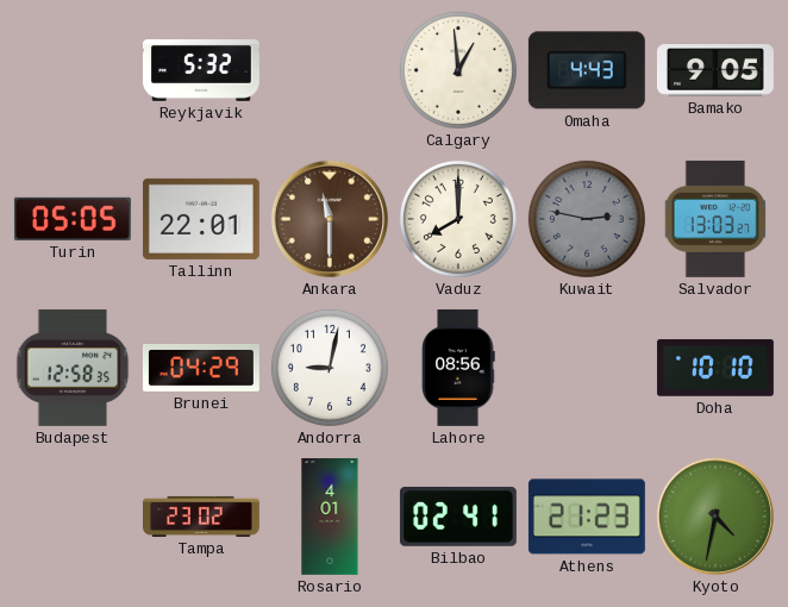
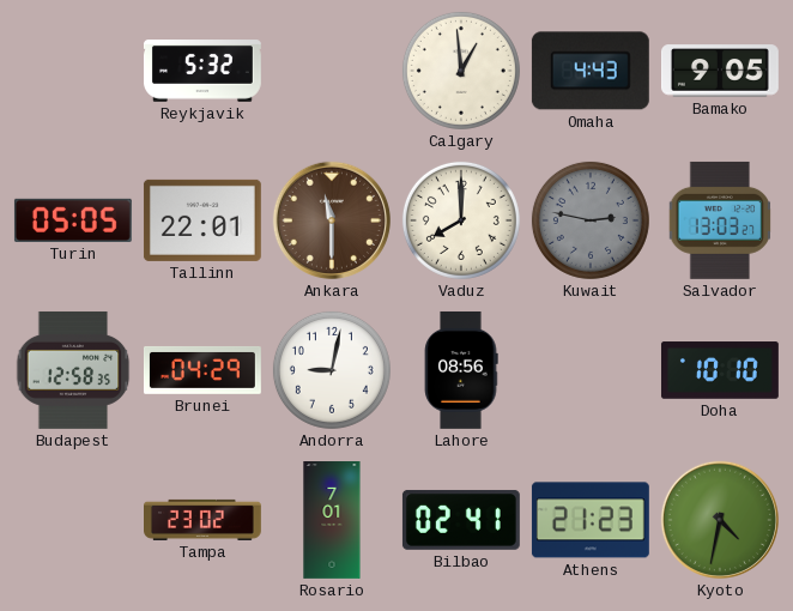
Rosario: 4:01 -> 7:01
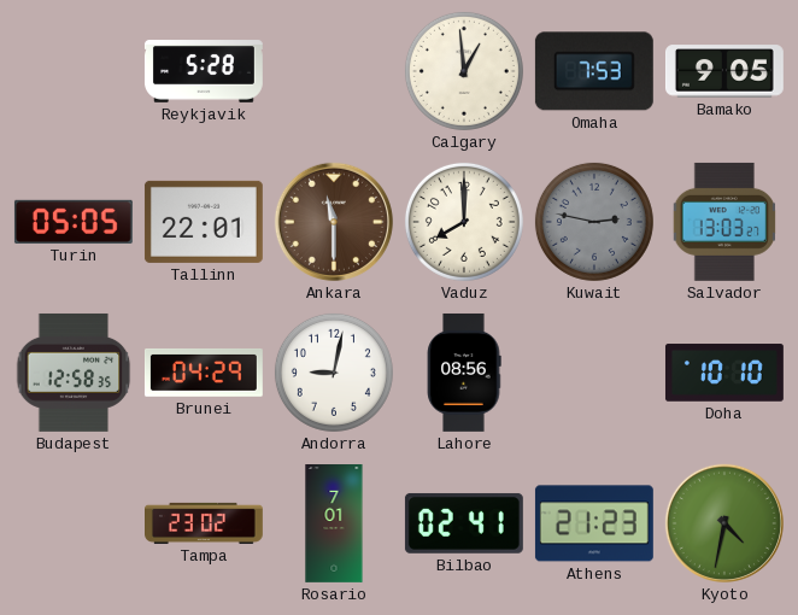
Reykjavik: 5:32 -> 5:28
Omaha: 4:43 -> 7:53
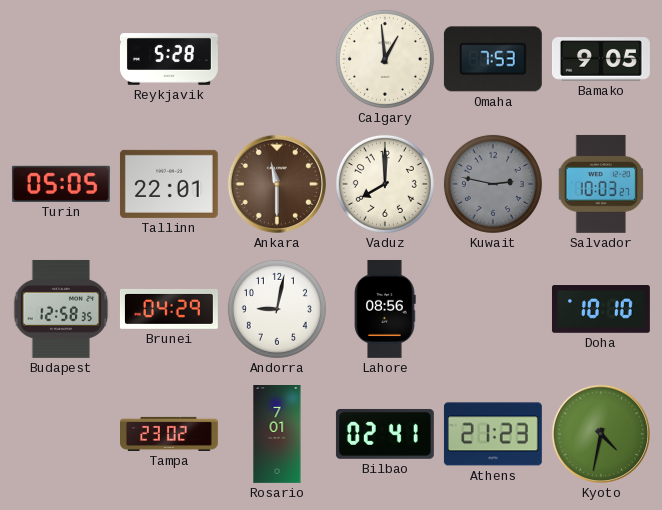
Salvador: 13:03 -> 10:03
